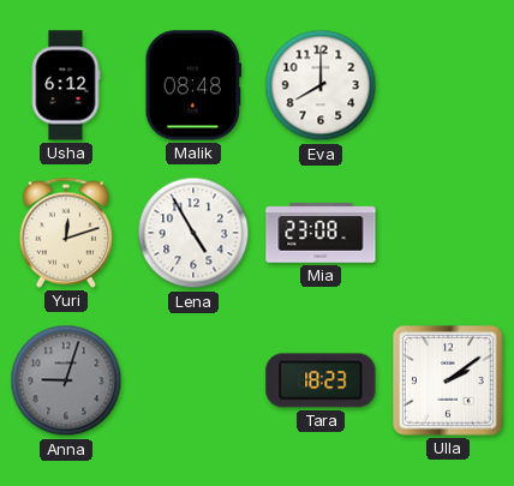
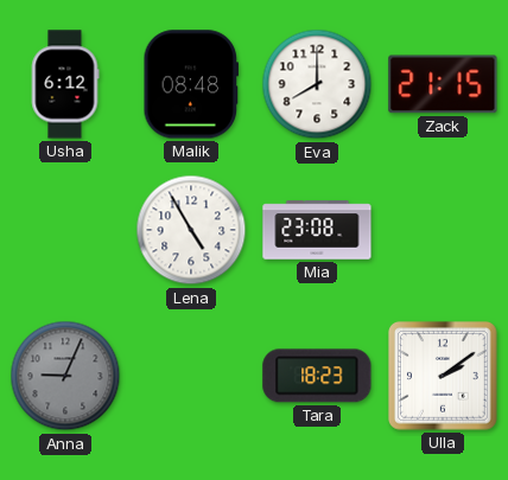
Zack: none -> 21:15
Yuri: 12:12 -> none
Anna: 9:03 -> 9:04
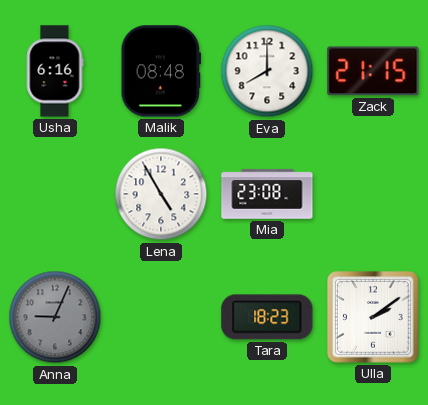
Usha: 6:12 -> 6:16
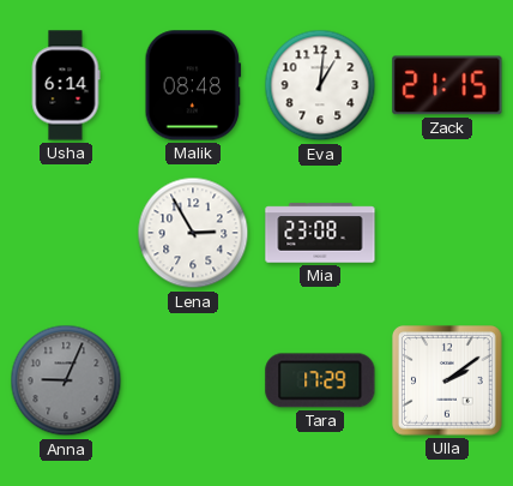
Usha: 6:16 -> 6:14
Eva: 8:00 -> 1:01
Lena: 4:55 -> 2:55
Tara: 18:23 -> 17:29
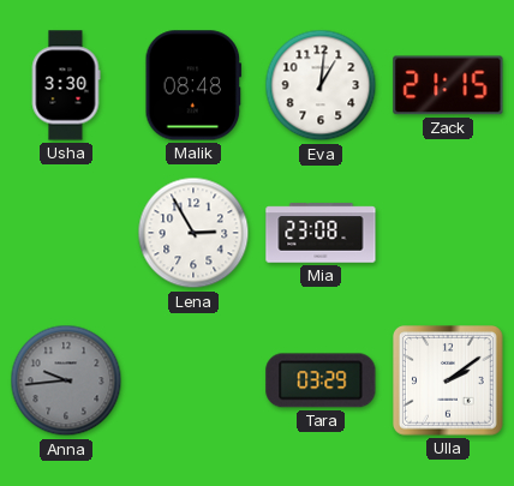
Usha: 6:14 -> 3:30
Anna: 9:04 -> 9:44
Tara: 17:29 -> 03:29
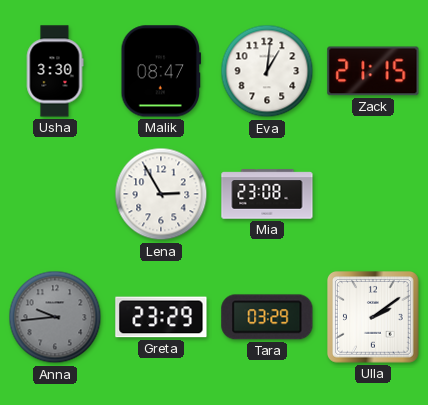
Malik: 08:48 -> 08:47
Greta: none -> 23:29
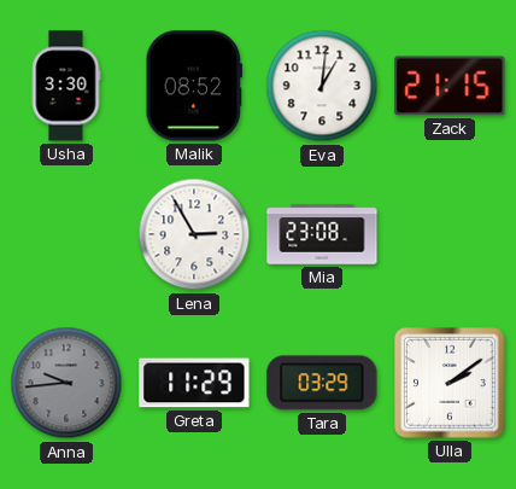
Malik: 08:47 -> 08:52
Greta: 23:29 -> 11:29
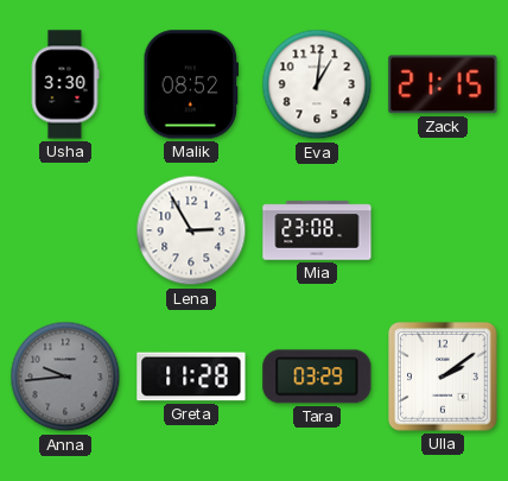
Greta: 11:29 -> 11:28
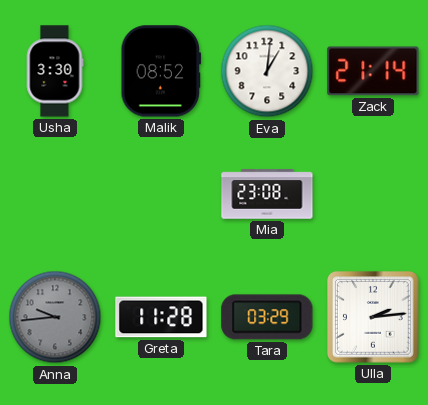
Zack: 21:15 -> 21:14
Lena: 2:55 -> none
Ulla: 2:09 -> 2:14
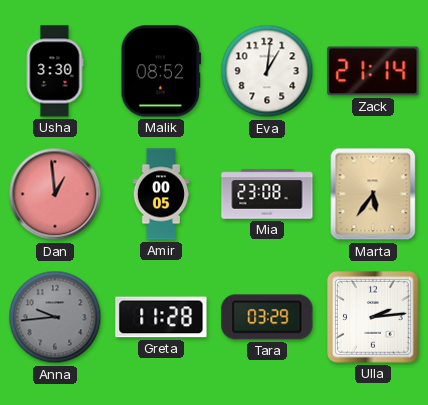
Dan: none -> 12:59
Amir: none -> 00:05
Marta: none -> 5:36
